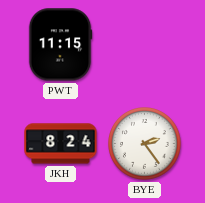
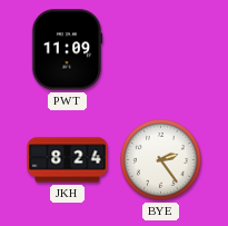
PWT: 11:15 -> 11:09
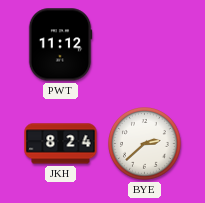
PWT: 11:09 -> 11:12
BYE: 2:24 -> 2:38
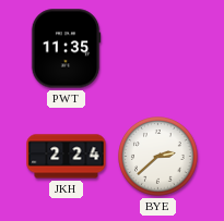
PWT: 11:12 -> 11:35
JKH: 8:24 -> 2:24
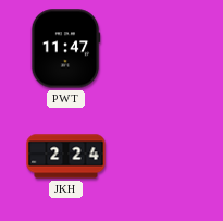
PWT: 11:35 -> 11:47
BYE: 2:38 -> none
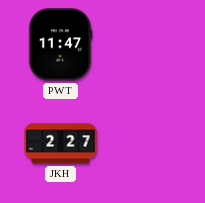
JKH: 2:24 -> 2:27
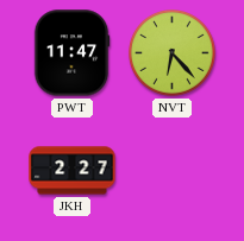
NVT: none -> 6:23
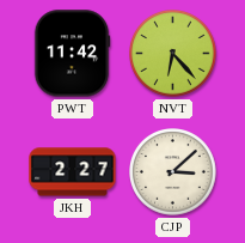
PWT: 11:47 -> 11:42
CJP: none -> 3:08
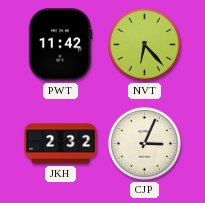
JKH: 2:27 -> 2:32
CJP: 3:08 -> 3:04
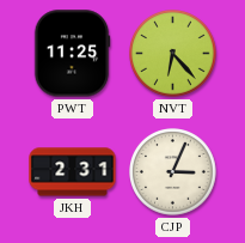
PWT: 11:42 -> 11:25
JKH: 2:32 -> 2:31
